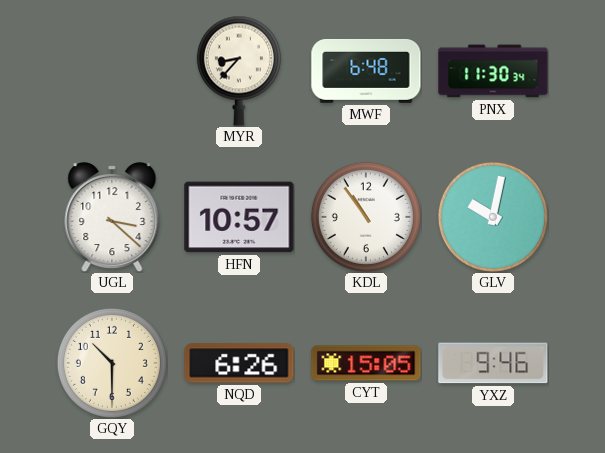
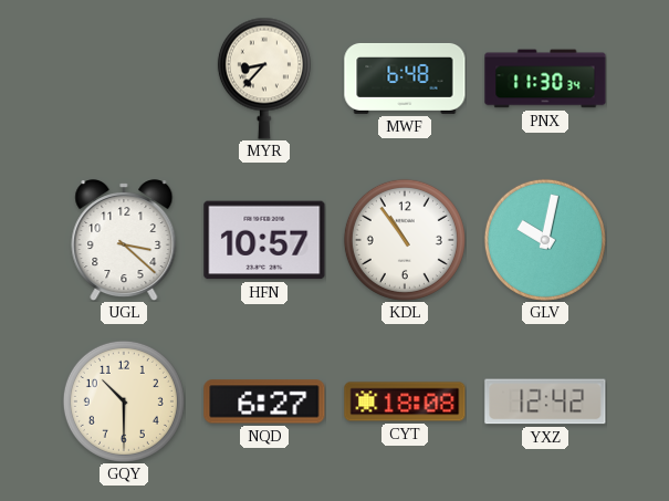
NQD: 6:26 -> 6:27
CYT: 15:05 -> 18:08
YXZ: 9:46 -> 12:42
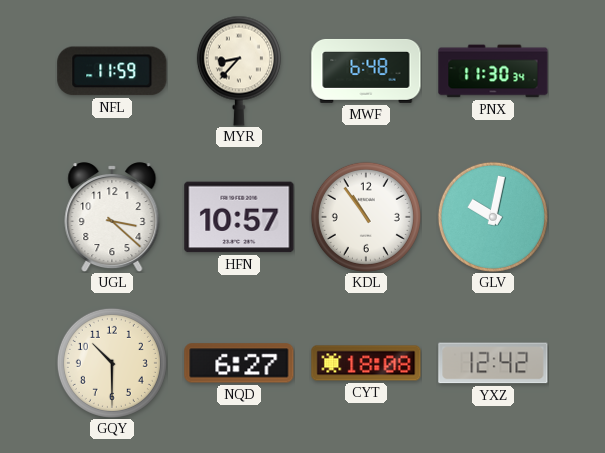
NFL: none -> 11:59
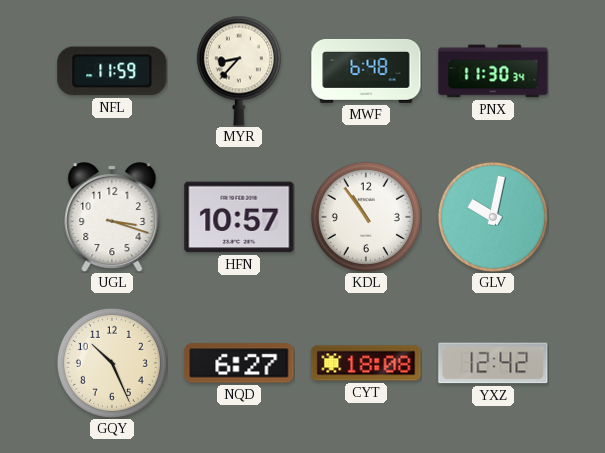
UGL: 3:22 -> 3:18
GQY: 10:30 -> 10:26
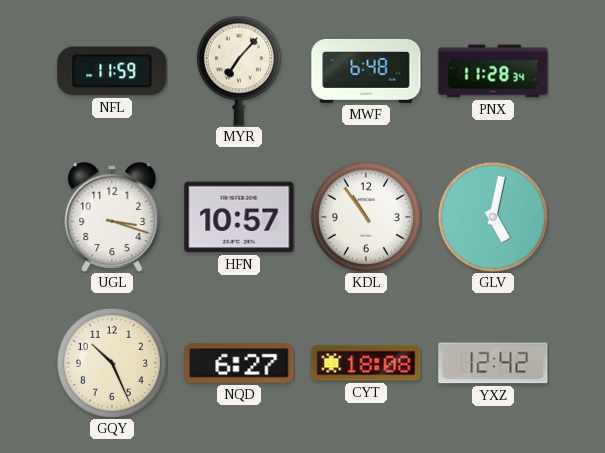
MYR: 8:37 -> 7:07
PNX: 11:30 -> 11:28
GLV: 10:02 -> 5:02
